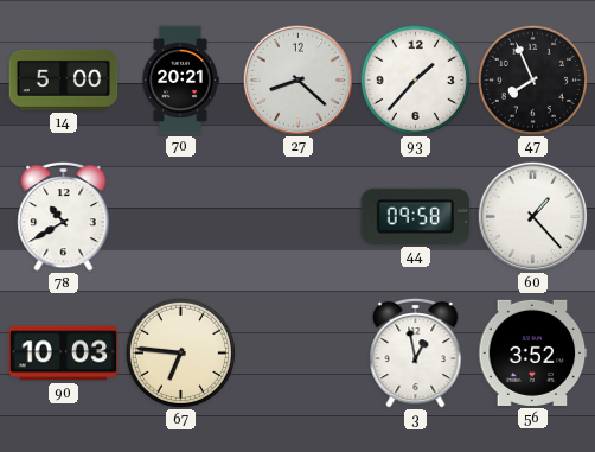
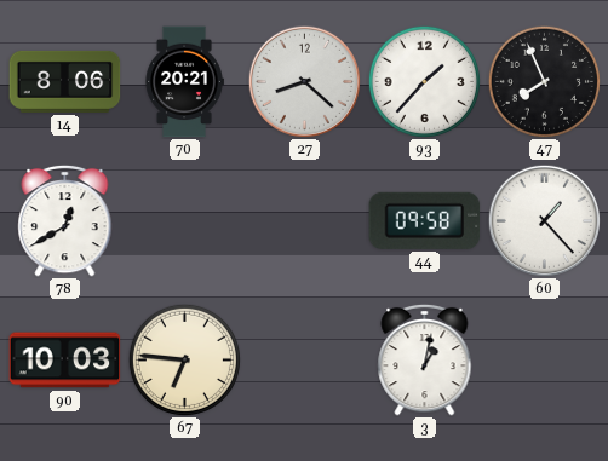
14: 5:00 -> 8:06
78: 10:40 -> 12:40
3: 12:58 -> 1:02
56: 3:52 -> none
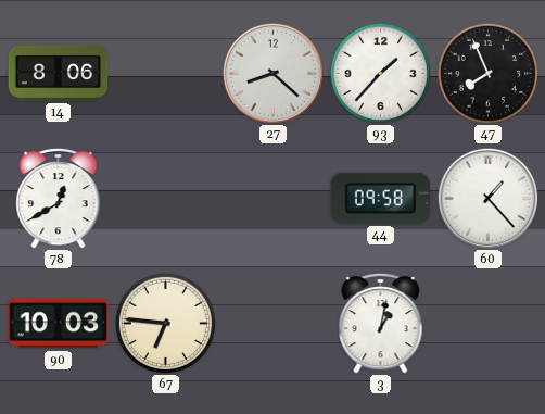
70: 20:21 -> none
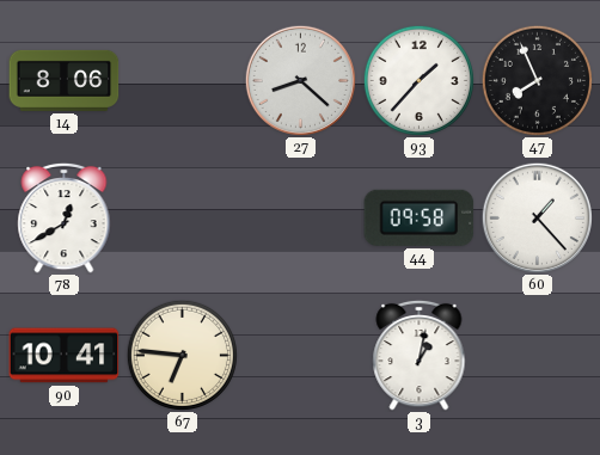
90: 10:03 -> 10:41
